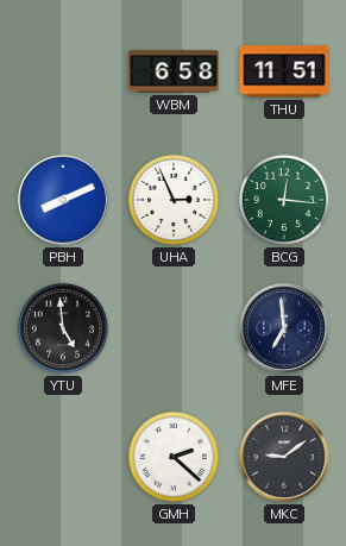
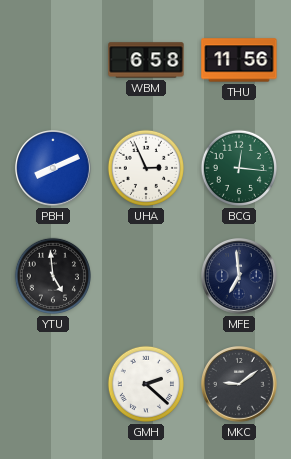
THU: 11:51 -> 11:56
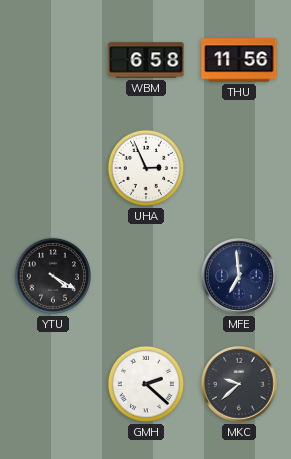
PBH: 8:11 -> none
BCG: 12:16 -> none
YTU: 4:59 -> 4:20
MKC: 9:09 -> 9:38
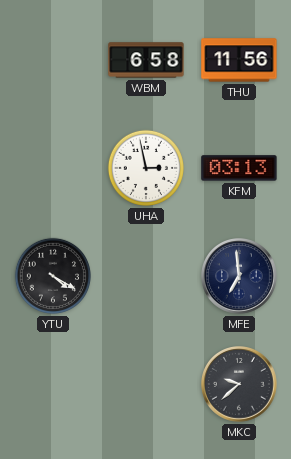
UHA: 2:56 -> 2:58
KFM: none -> 03:13
GMH: 2:22 -> none
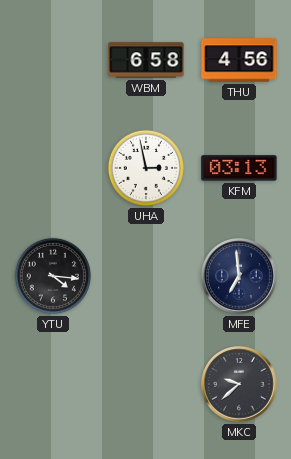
THU: 11:56 -> 4:56
YTU: 4:20 -> 4:16
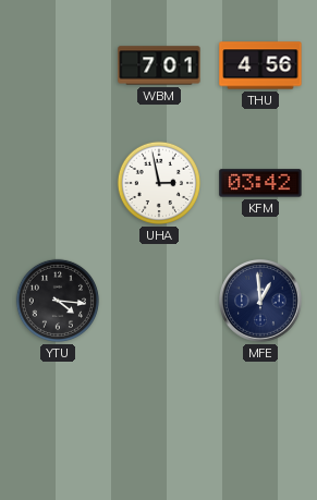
WBM: 6:58 -> 7:01
KFM: 03:13 -> 03:42
MFE: 6:59 -> 12:59
MKC: 9:38 -> none
